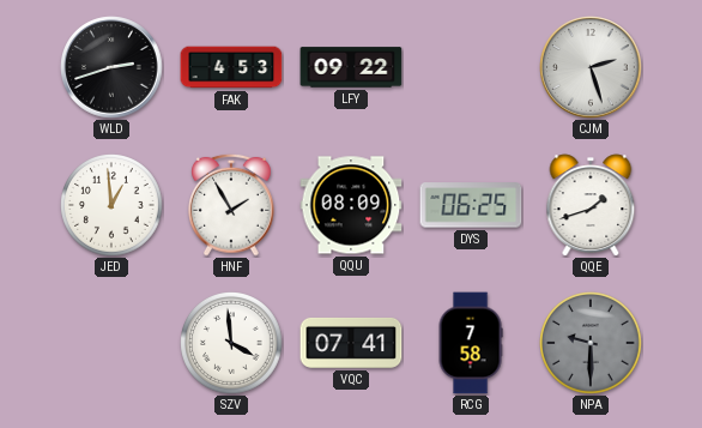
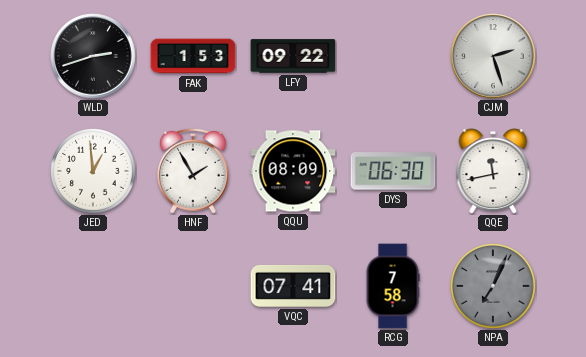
FAK: 4:53 -> 1:53
DYS: 06:25 -> 06:30
QQE: 1:42 -> 11:43
SZV: 3:59 -> none
NPA: 9:30 -> 7:04
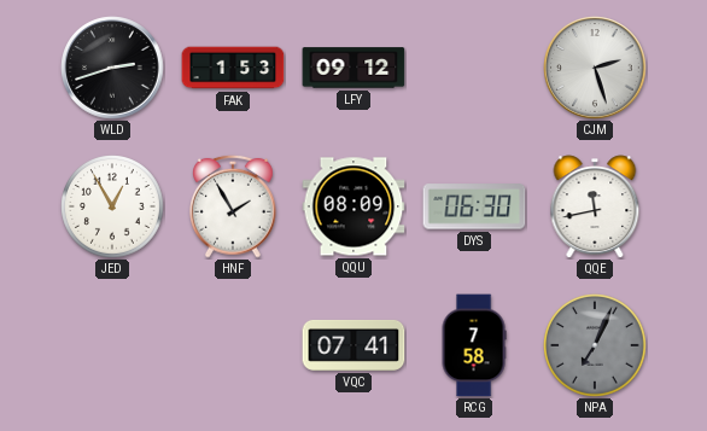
LFY: 09:22 -> 09:12
JED: 12:59 -> 12:55
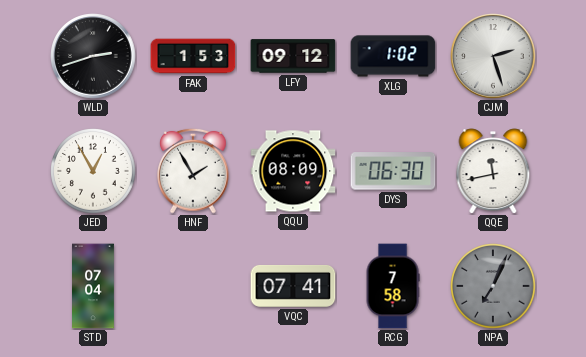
XLG: none -> 1:02
STD: none -> 07:04
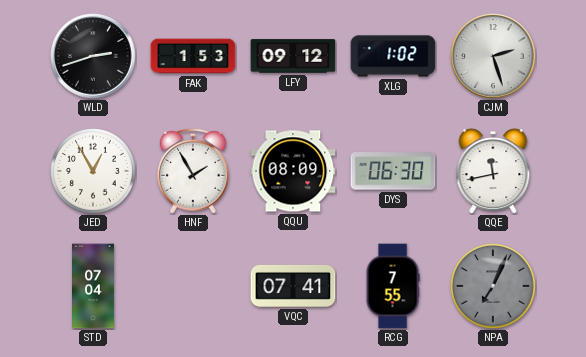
RCG: 7:58 -> 7:55
